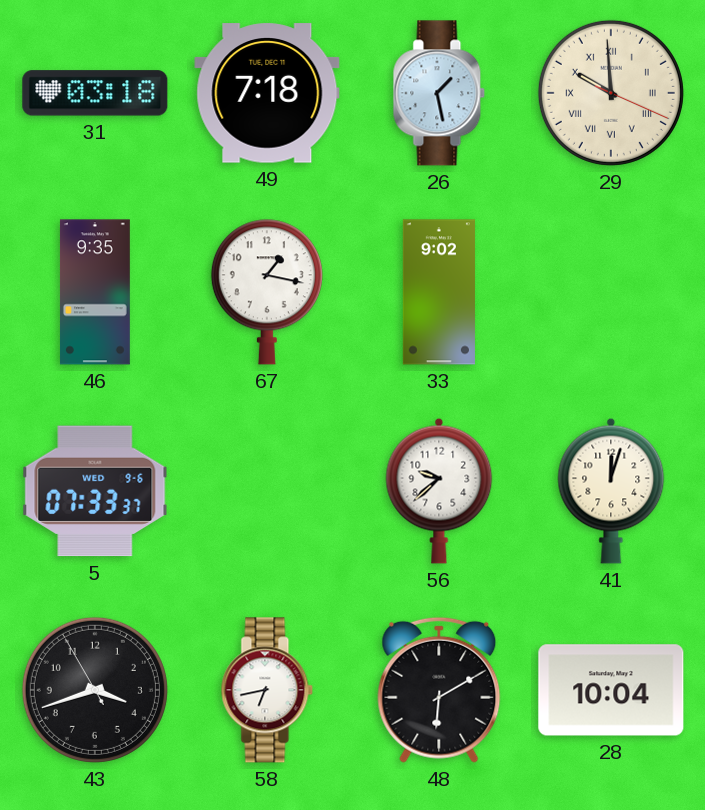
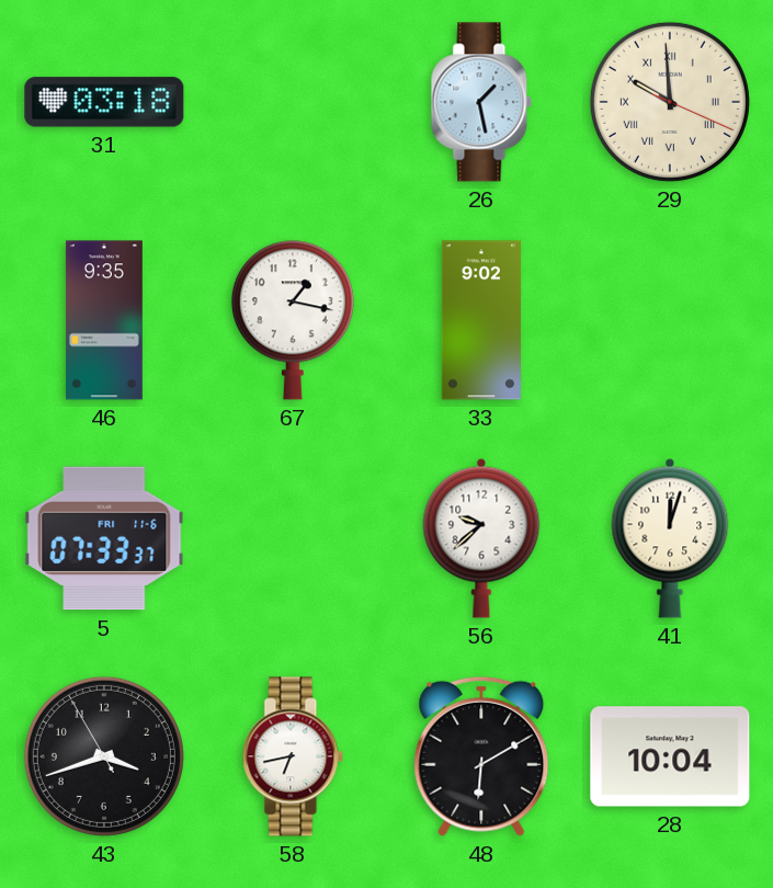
49: 7:18 -> none
5 date: WED 9-6 -> FRI 11-6
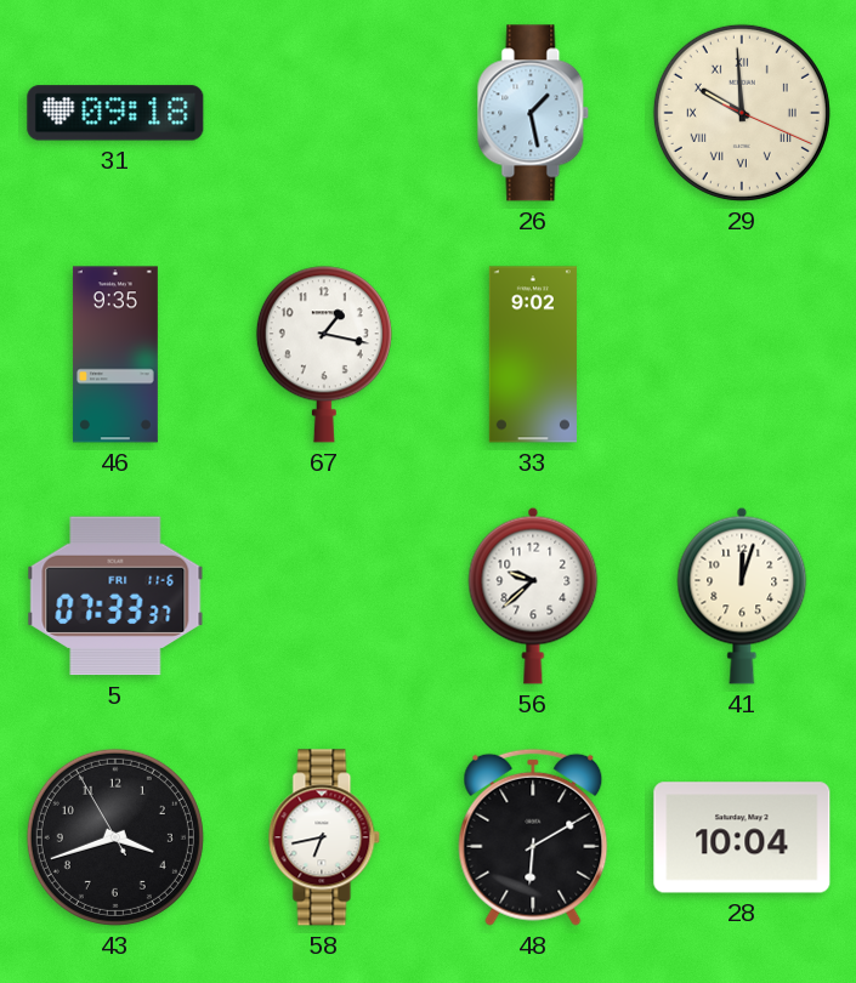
31: 03:18 -> 09:18
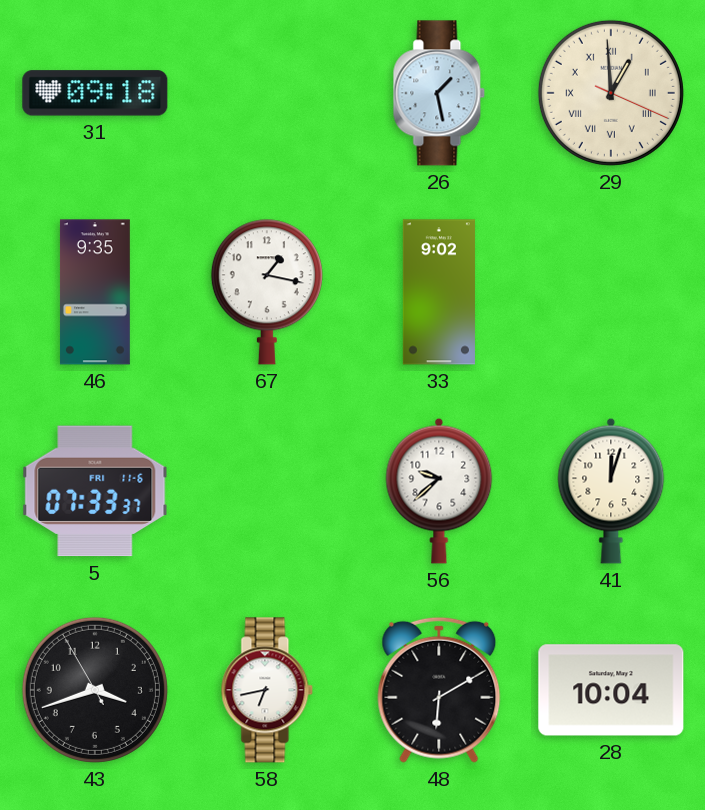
29: 9:59 -> 12:59
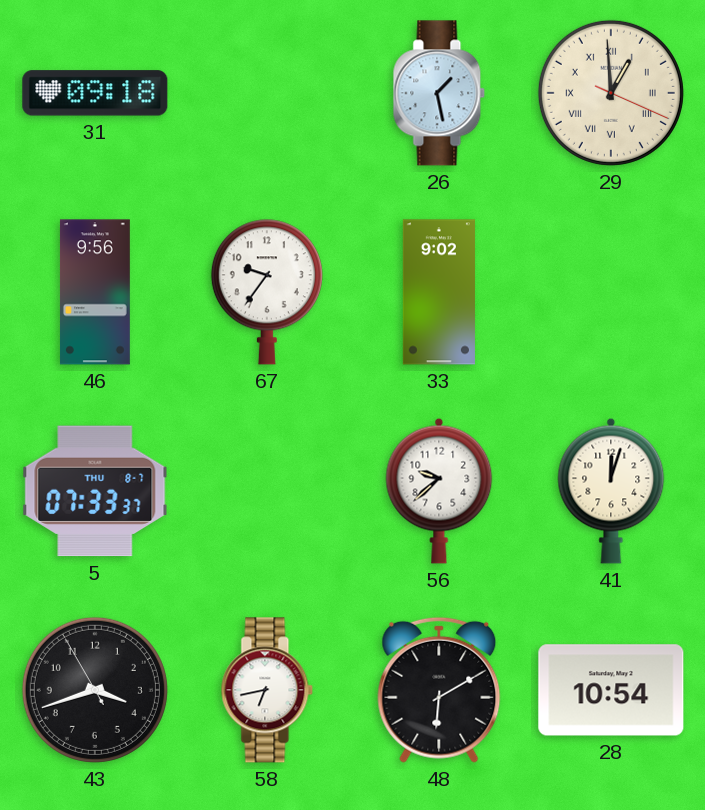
46: 9:35 -> 9:56
67: 1:17 -> 9:36
5 date: FRI 11-6 -> THU 8-7
28: 10:04 -> 10:54
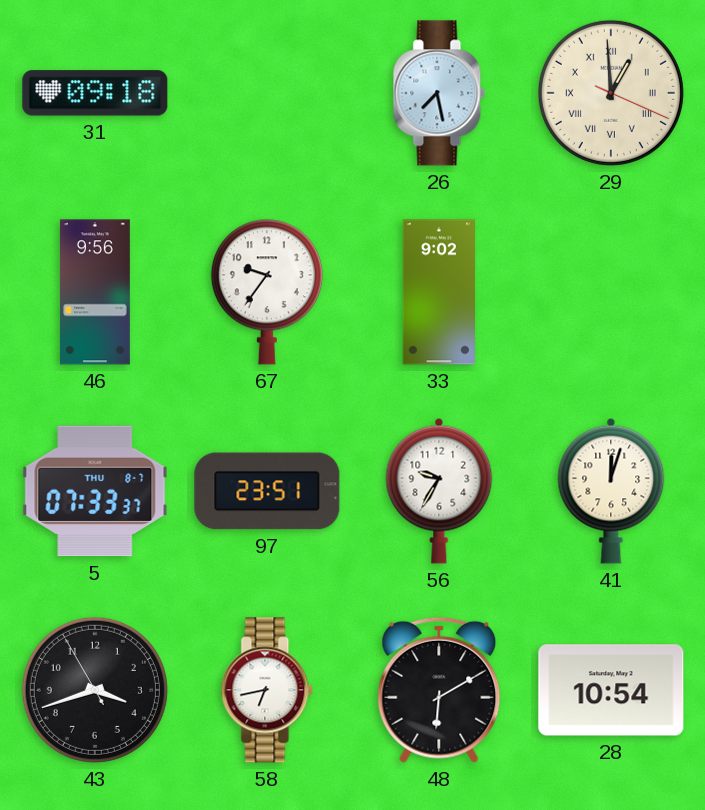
26: 1:28 -> 7:28
97: none -> 23:51
56: 9:38 -> 9:35
